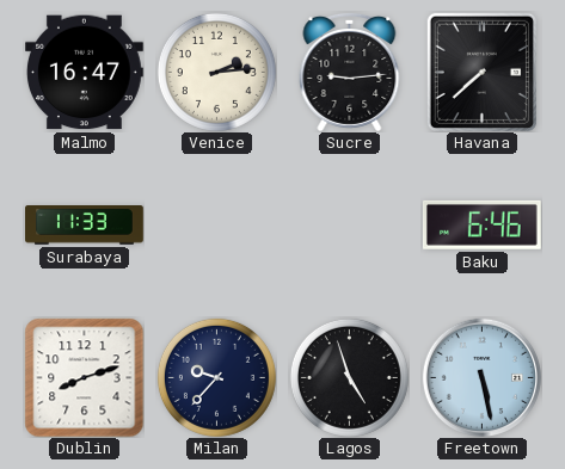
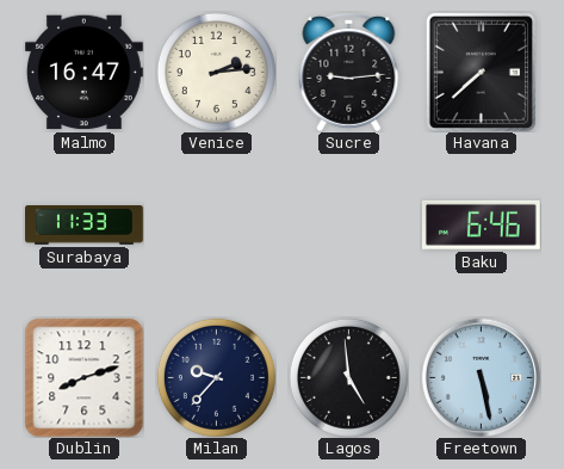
Lagos: 4:57 -> 4:59
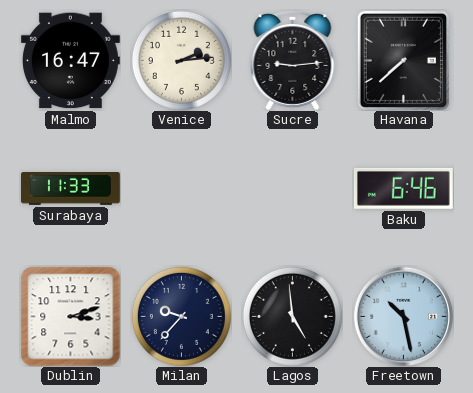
Dublin: 8:12 -> 3:12
Freetown: 5:28 -> 10:28
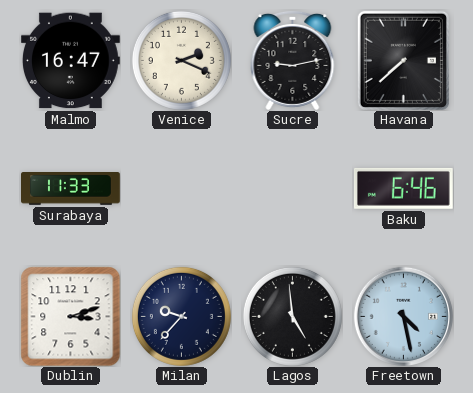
Venice: 2:14 -> 2:19
Sucre: 9:14 -> 9:13
Freetown: 10:28 -> 4:28
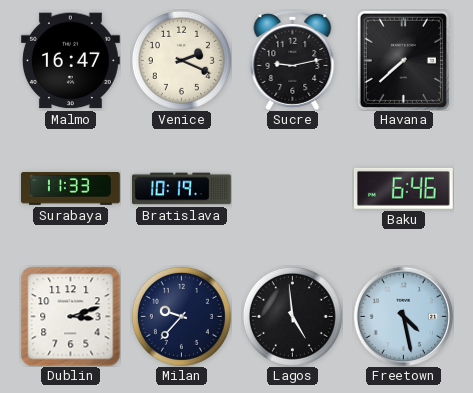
Bratislava: none -> 10:19
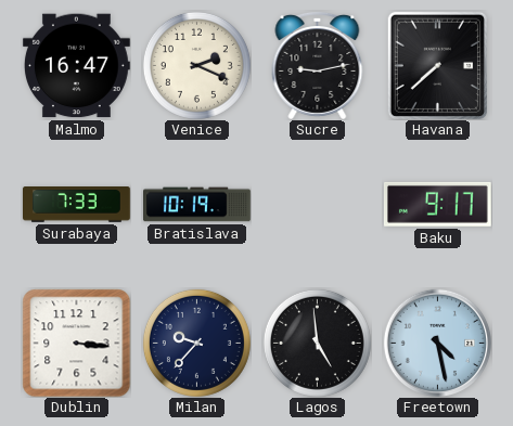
Surabaya: 11:33 -> 7:33
Baku: 6:46 -> 9:17
Dublin: 3:12 -> 3:16
